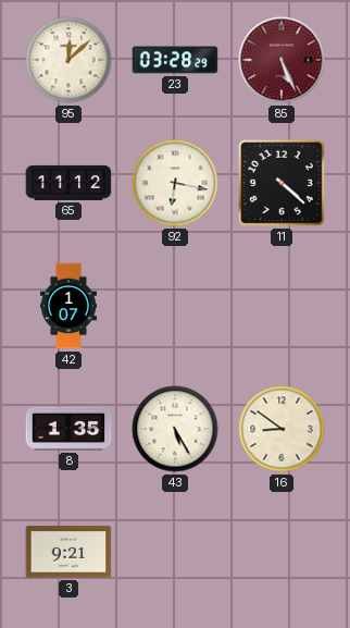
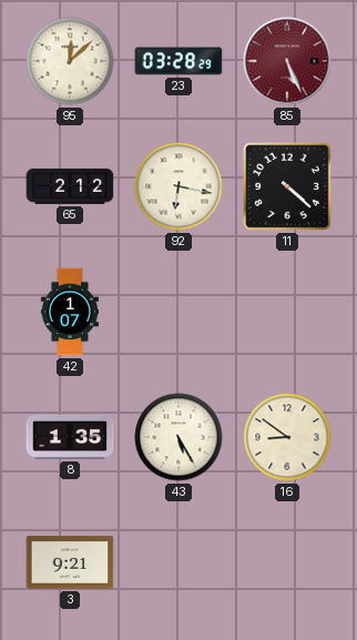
65: 11:12 -> 2:12
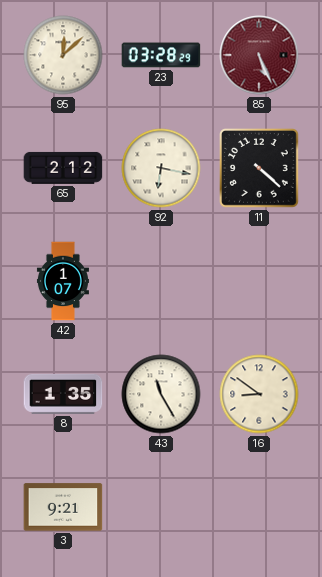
43: 5:25 -> 11:25
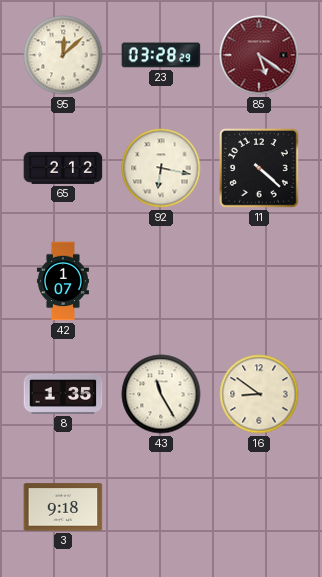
85: 5:26 -> 5:21
3: 9:21 -> 9:18
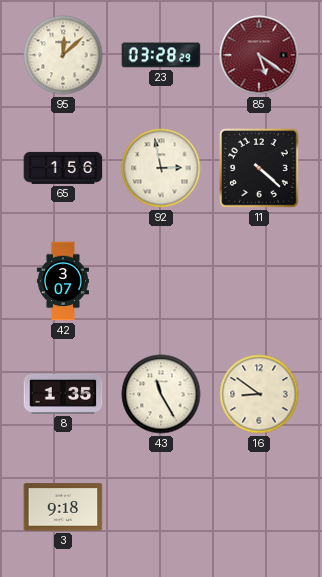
65: 2:12 -> 1:56
92: 6:17 -> 2:58
42: 1:07 -> 3:07
